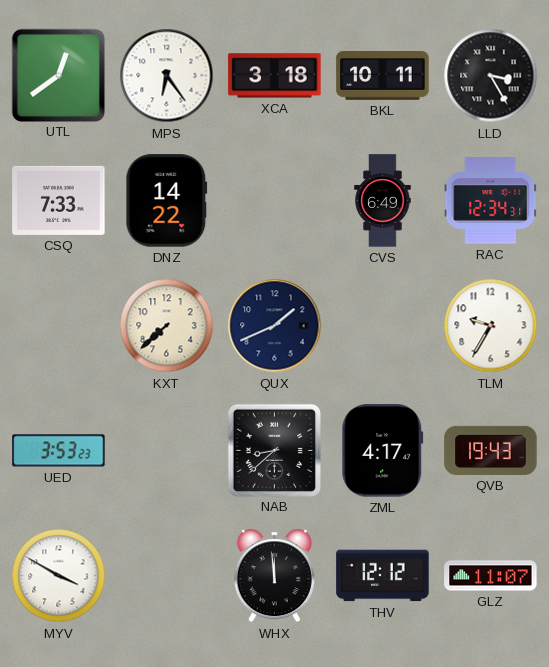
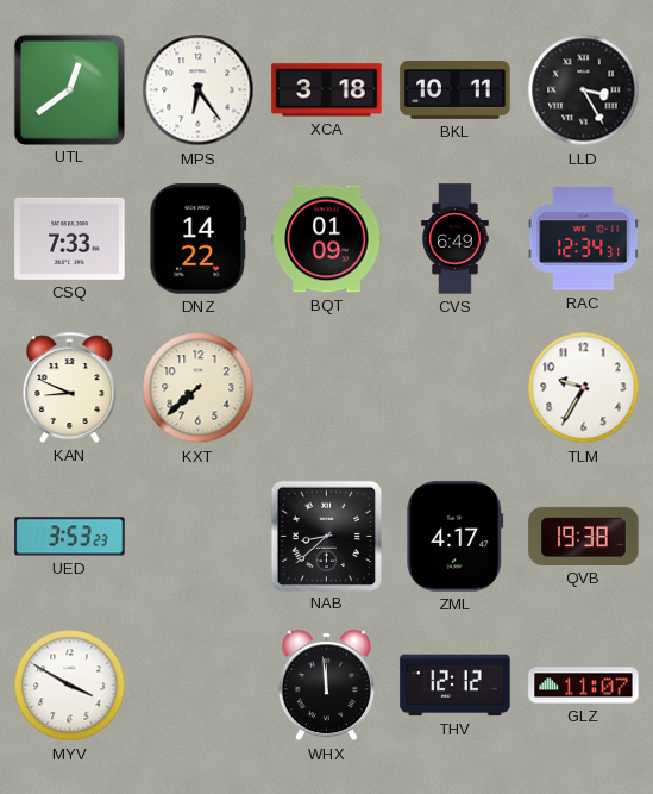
BQT: none -> 01:09
KAN: none -> 8:49
QUX: 1:41 -> none
QVB: 19:43 -> 19:38
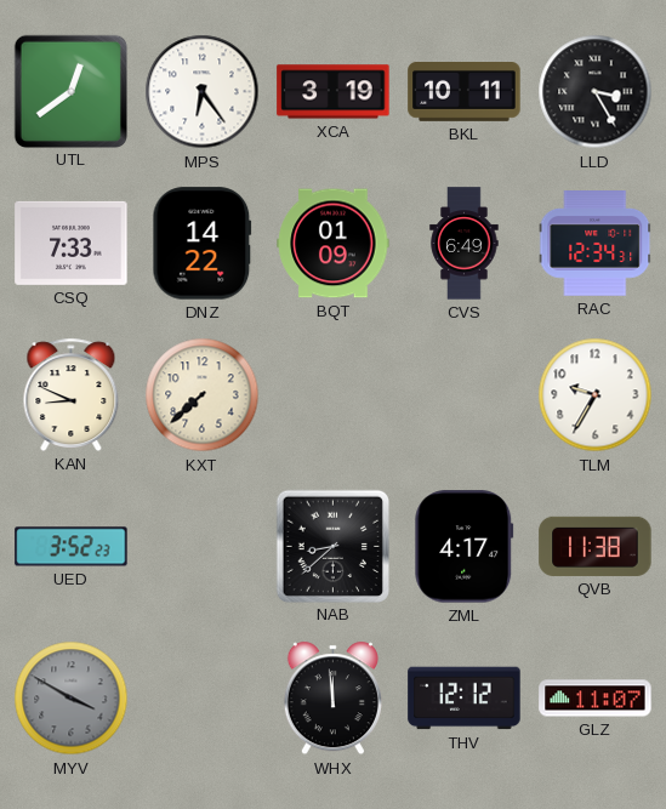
XCA: 3:18 -> 3:19
UED: 3:53 -> 3:52
QVB: 19:38 -> 11:38
MYV dial: white -> grey
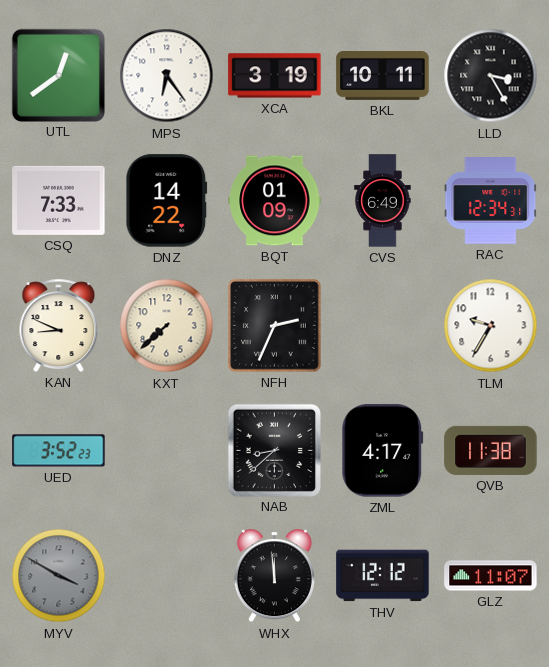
NFH: none -> 2:34
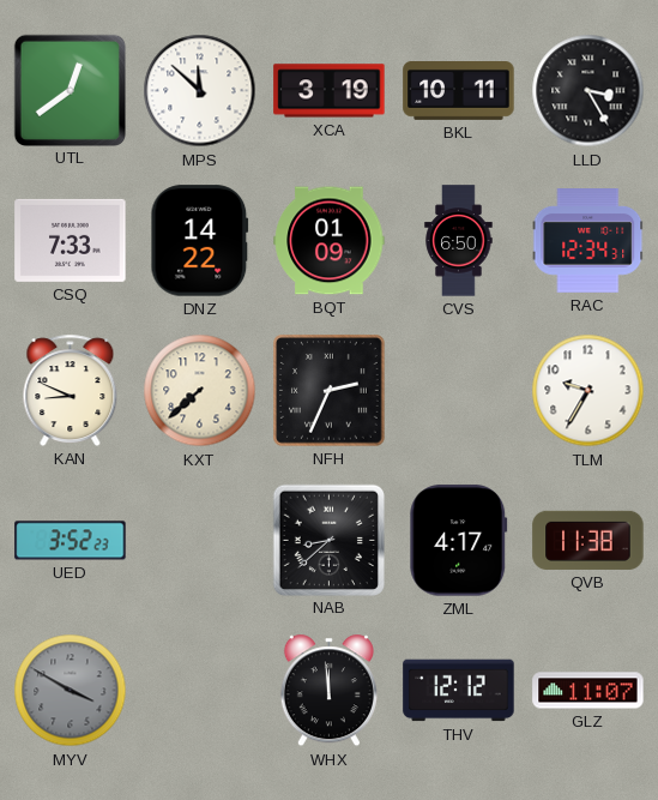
MPS: 6:24 -> 11:52
CVS: 6:49 -> 6:50
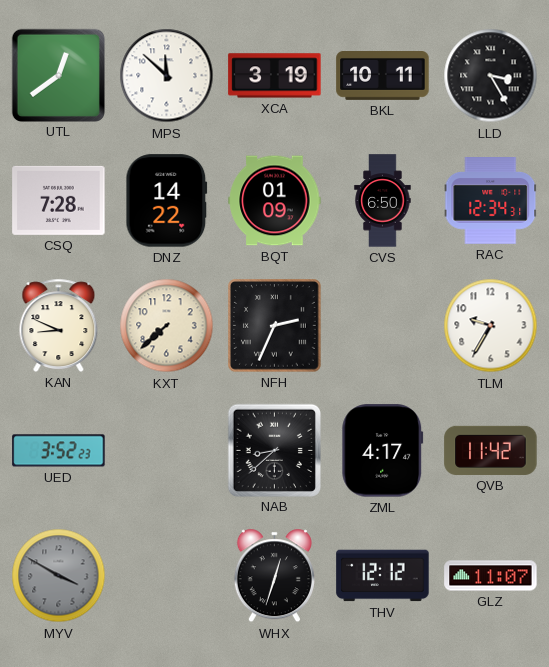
CSQ: 7:33 -> 7:28
QVB: 11:38 -> 11:42
WHX: 11:59 -> 12:33
